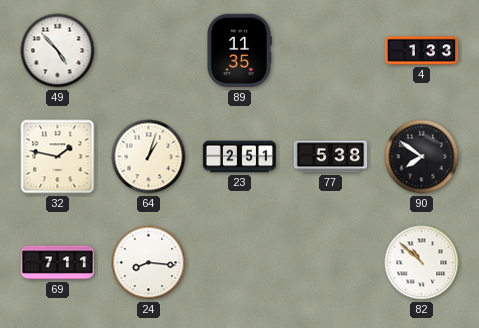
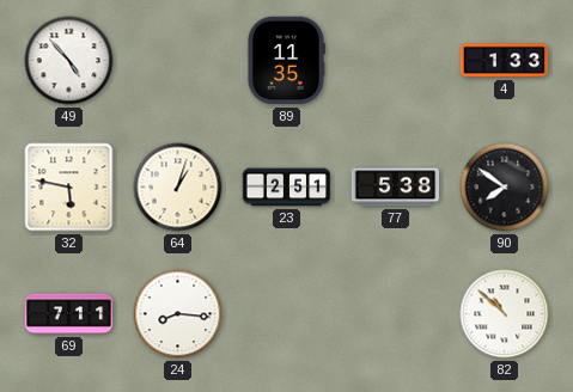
32: 1:47 -> 5:47
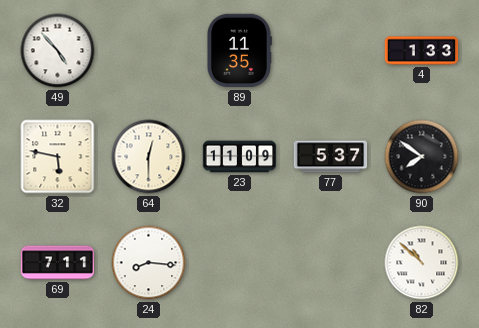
64: 1:03 -> 12:30
23: 2:51 -> 11:09
77: 5:38 -> 5:37
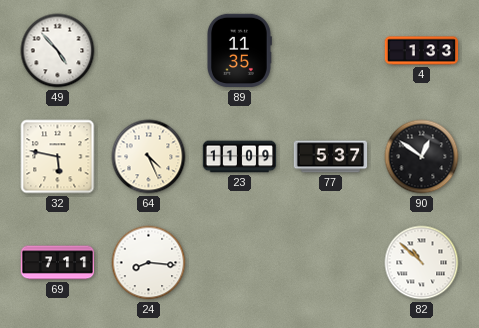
64: 12:30 -> 4:26
90: 7:51 -> 12:51
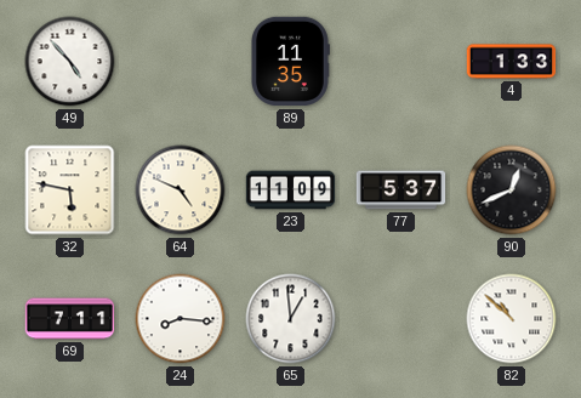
64: 4:26 -> 4:49
90: 12:51 -> 12:41
65: none -> 12:59
